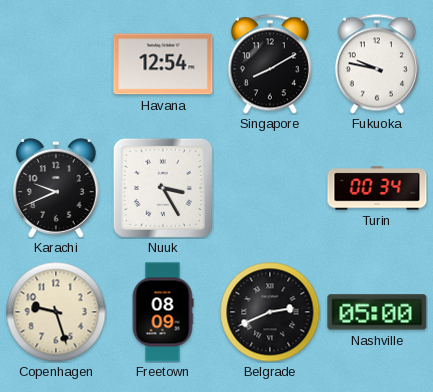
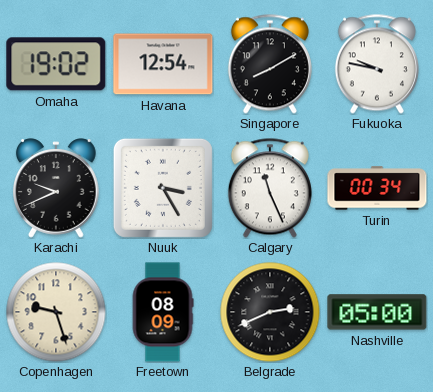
Omaha: none -> 19:02
Calgary: none -> 11:26
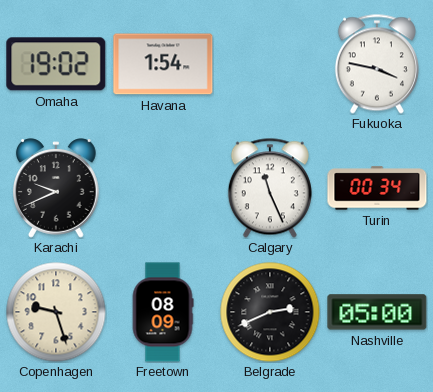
Havana: 12:54 -> 1:54
Singapore: 8:10 -> none
Fukuoka: 9:47 -> 3:47
Nuuk: 3:25 -> none
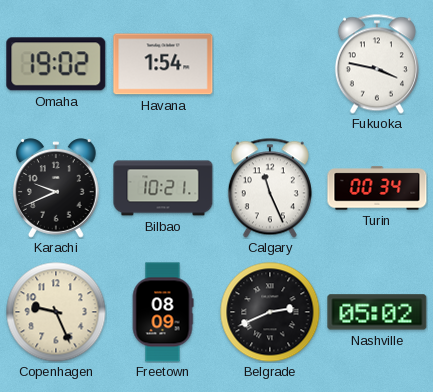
Bilbao: none -> 10:21
Copenhagen: 9:27 -> 9:26
Nashville: 05:00 -> 05:02
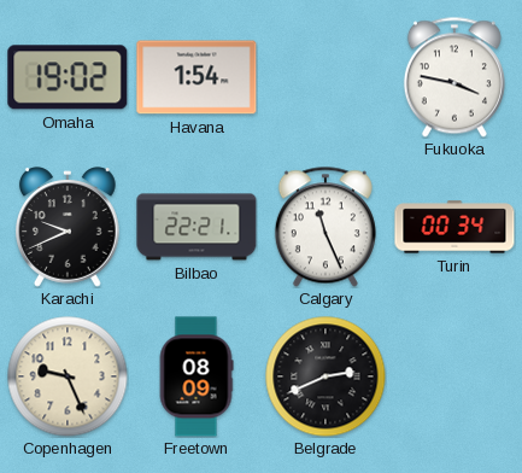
Bilbao: 10:21 -> 22:21
Nashville: 05:02 -> none
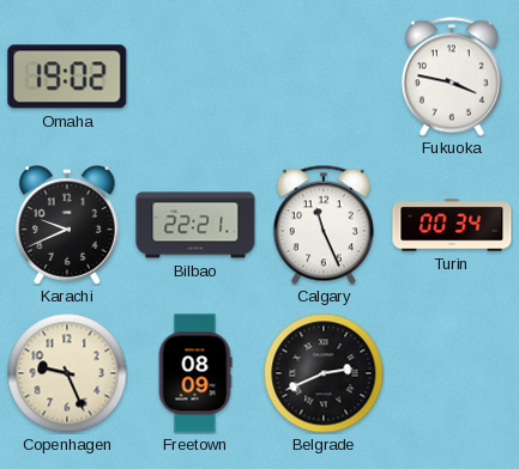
Havana: 1:54 -> none
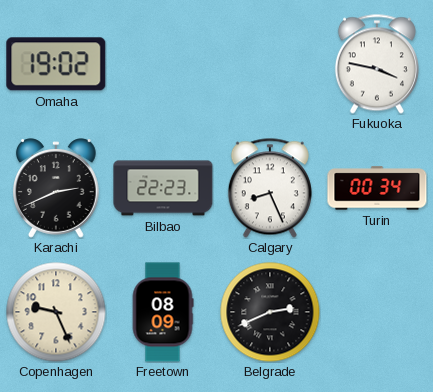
Karachi: 9:41 -> 2:41
Bilbao: 22:21 -> 22:23
Calgary: 11:26 -> 8:26
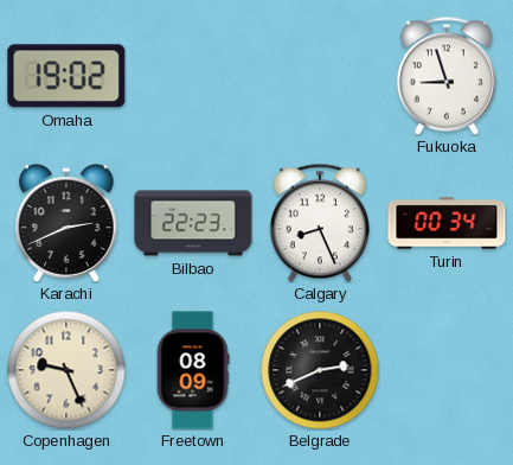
Fukuoka: 3:47 -> 8:57
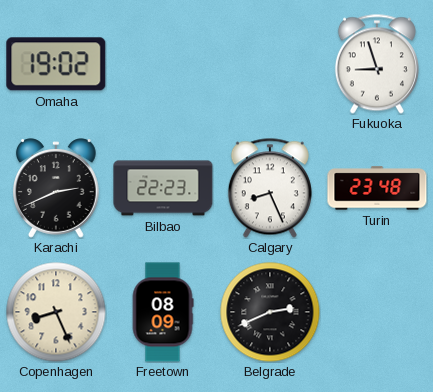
Turin: 00:34 -> 23:48
Copenhagen: 9:26 -> 8:26
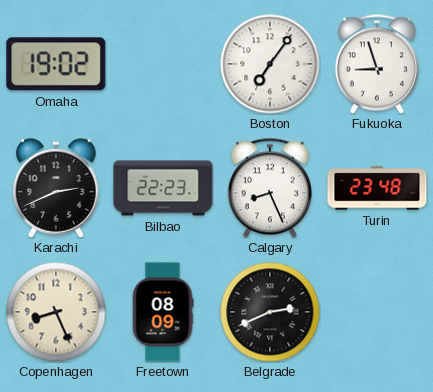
Boston: none -> 7:06
